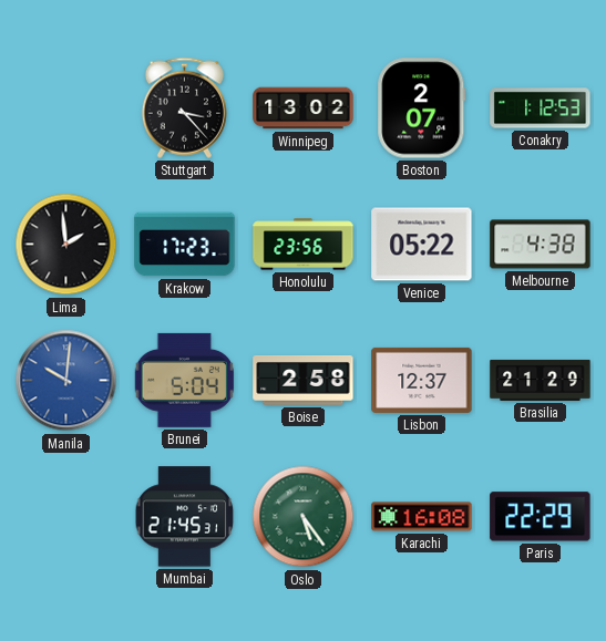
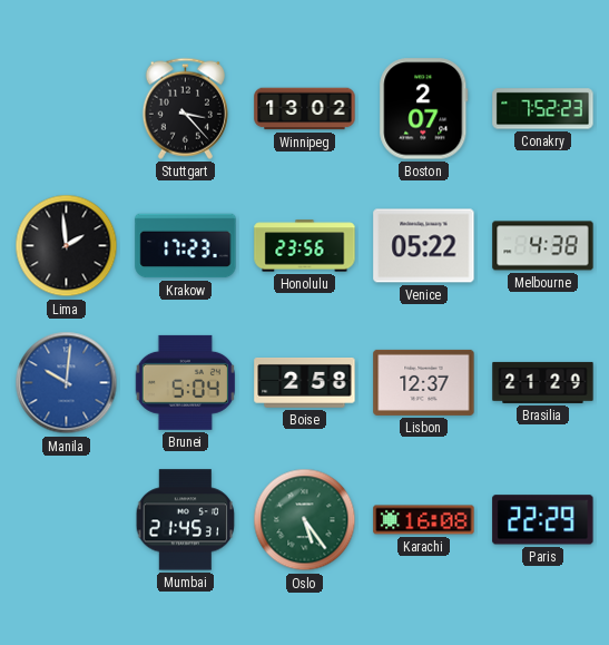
Conakry: 1:12 -> 7:52
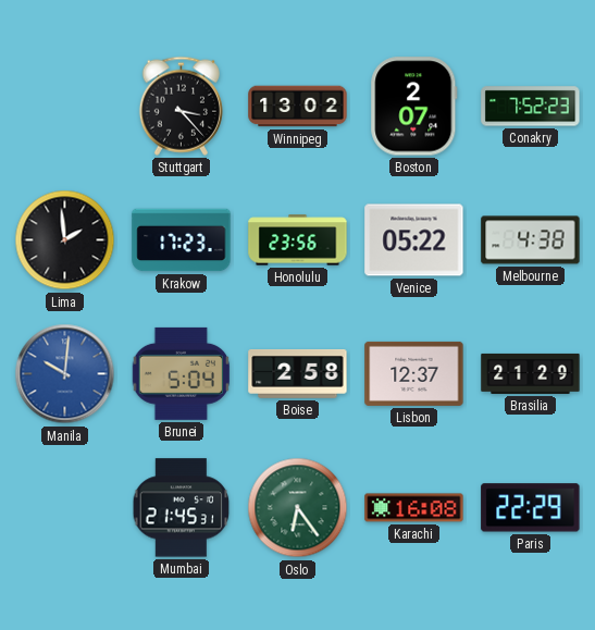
Oslo: 5:24 -> 6:24
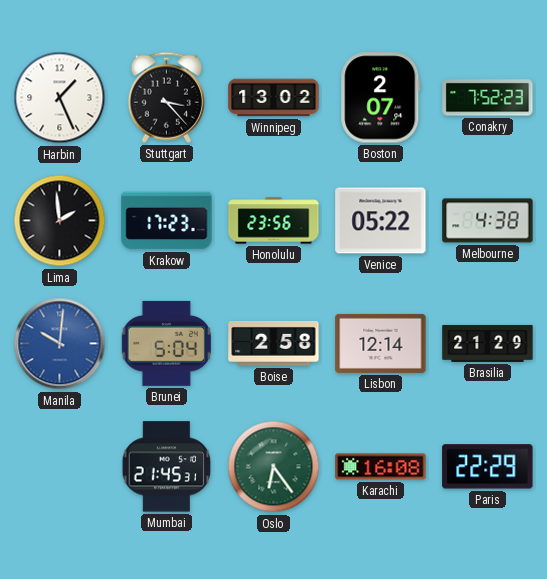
Harbin: none -> 1:26
Lisbon: 12:37 -> 12:14
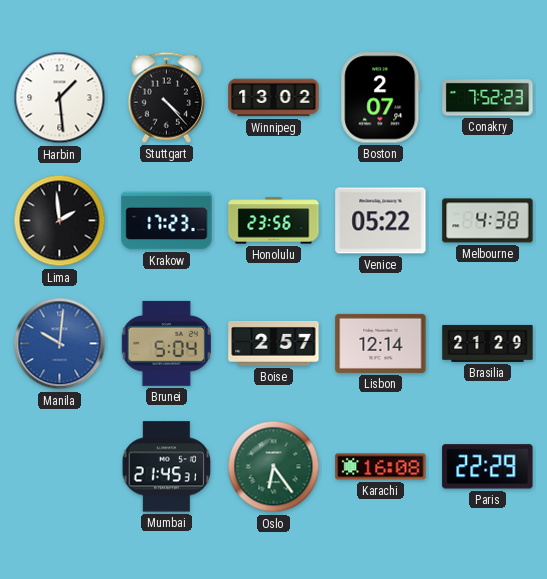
Harbin: 1:26 -> 1:29
Stuttgart: 3:23 -> 4:23
Boise: 2:58 -> 2:57
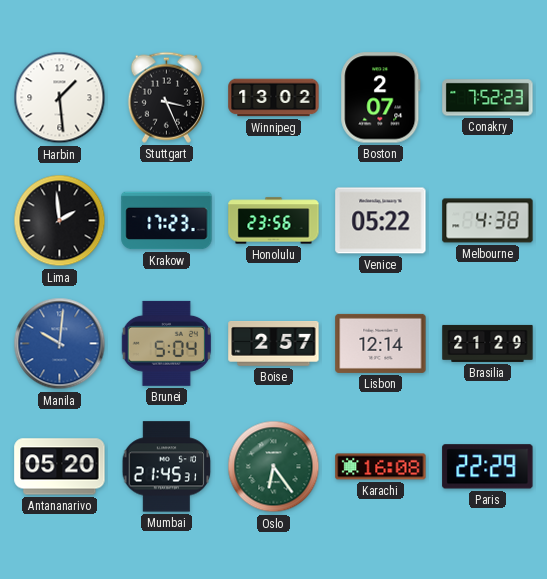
Stuttgart: 4:23 -> 3:26
Antananarivo: none -> 05:20
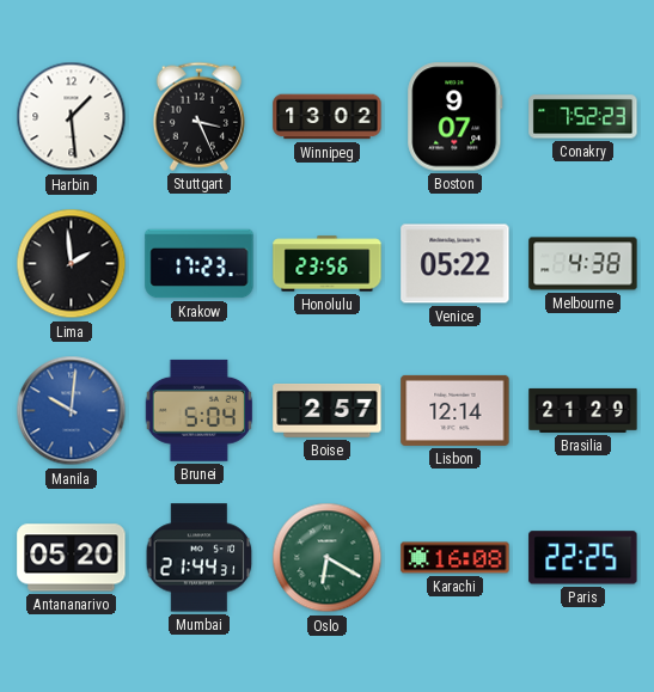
Boston: 2:07 -> 9:07
Mumbai: 21:45 -> 21:44
Oslo: 6:24 -> 6:20
Paris: 22:29 -> 22:25
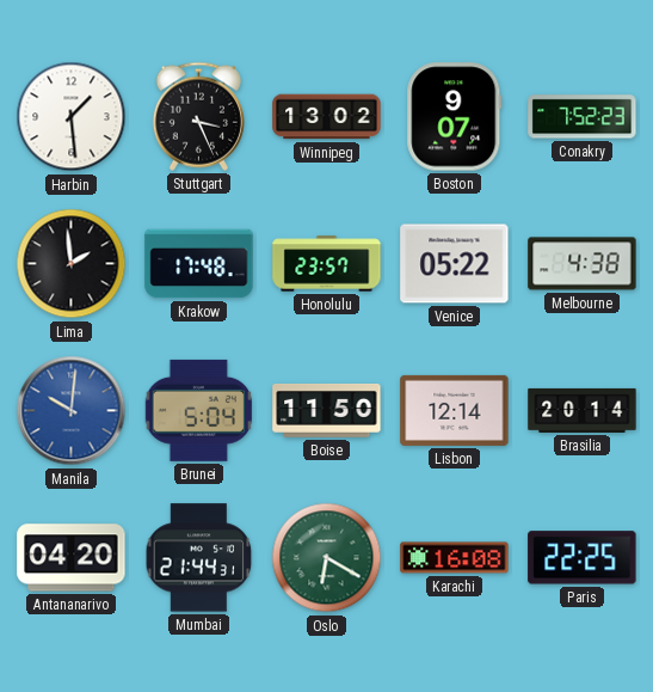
Krakow: 17:23 -> 17:48
Honolulu: 23:56 -> 23:57
Boise: 2:57 -> 11:50
Brasilia: 21:29 -> 20:14
Antananarivo: 05:20 -> 04:20
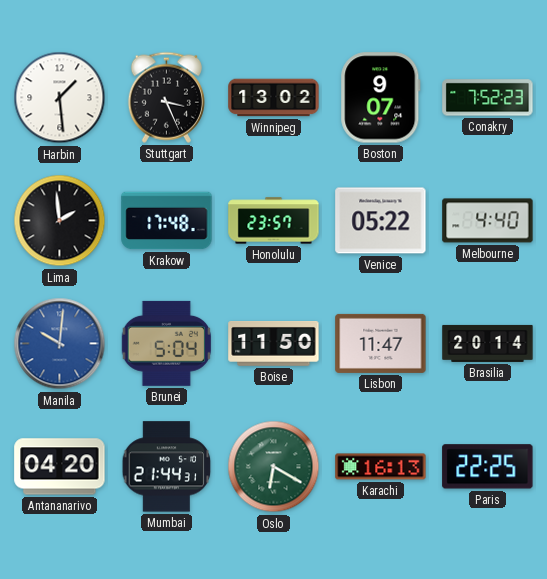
Melbourne: 4:38 -> 4:40
Lisbon: 12:14 -> 11:47
Karachi: 16:08 -> 16:13
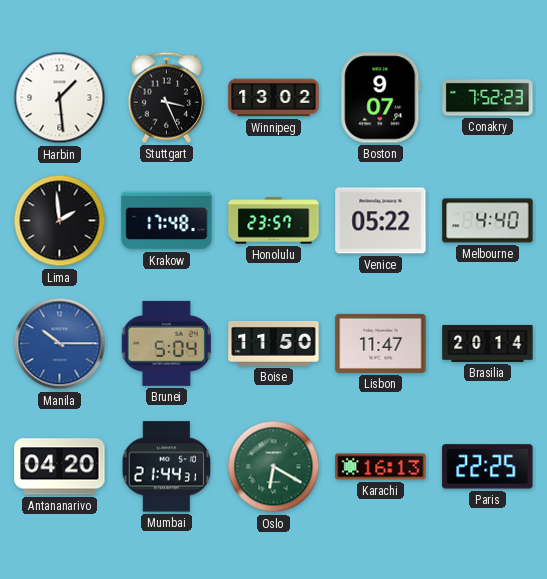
Manila: 10:01 -> 10:15
